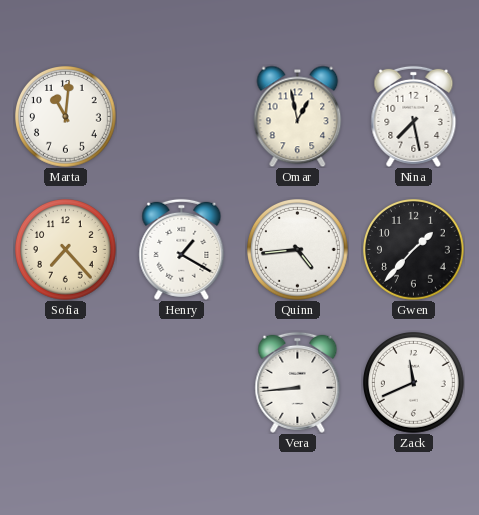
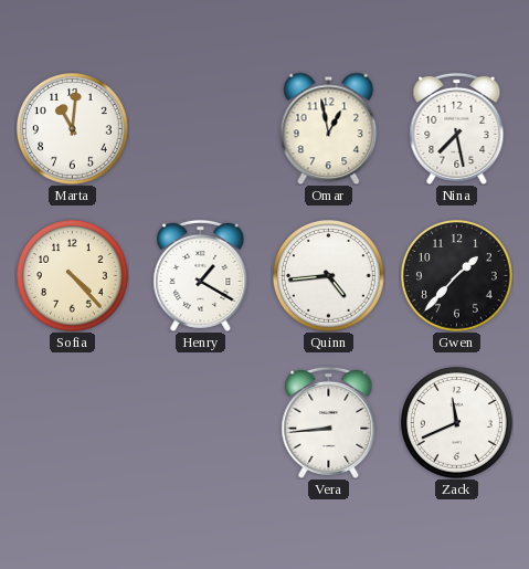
Sofia: 7:23 -> 4:23
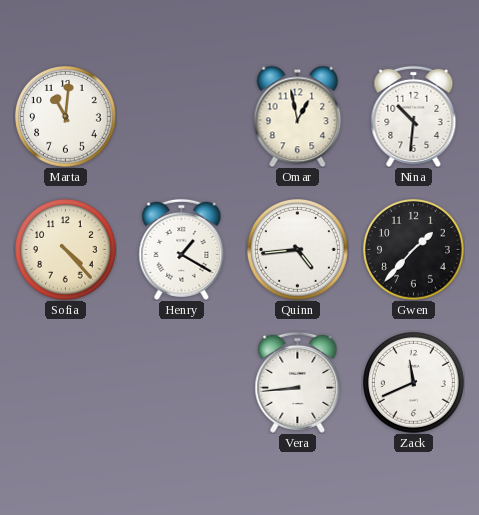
Nina: 7:28 -> 10:31
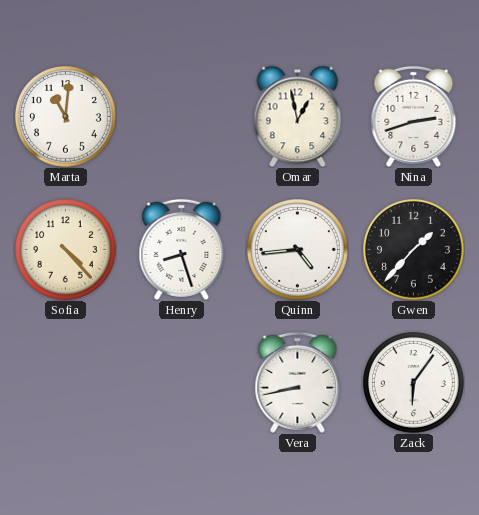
Nina: 10:31 -> 2:42
Henry: 1:20 -> 8:27
Vera: 8:44 -> 8:43
Zack: 11:41 -> 6:06
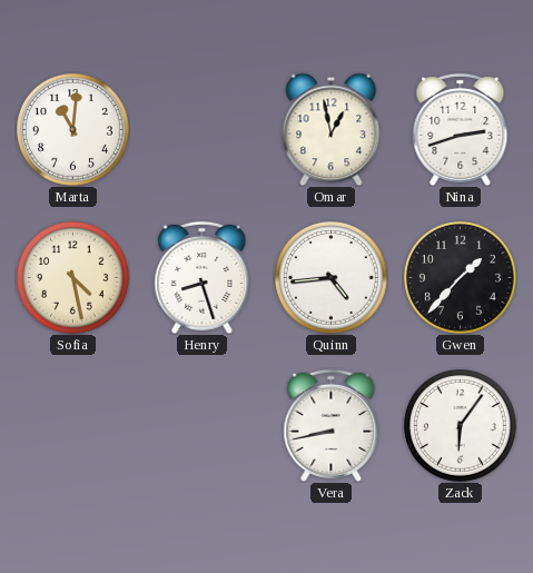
Sofia: 4:23 -> 4:28
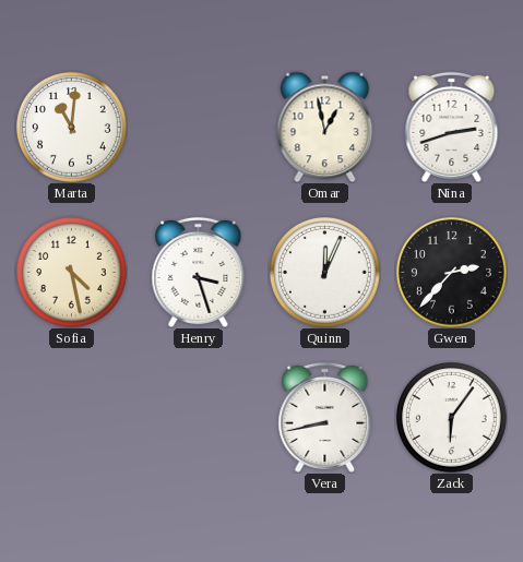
Henry: 8:27 -> 3:27
Quinn: 4:44 -> 12:04
Gwen: 1:37 -> 2:37
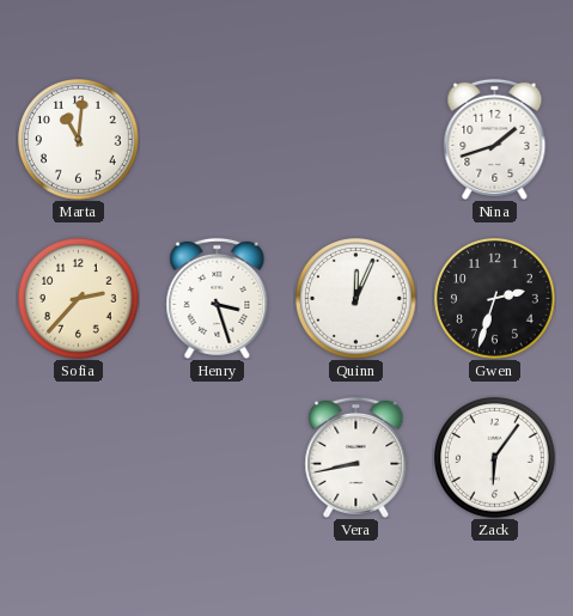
Omar: 12:58 -> none
Nina: 2:42 -> 1:42
Sofia: 4:28 -> 2:37
Gwen: 2:37 -> 2:33
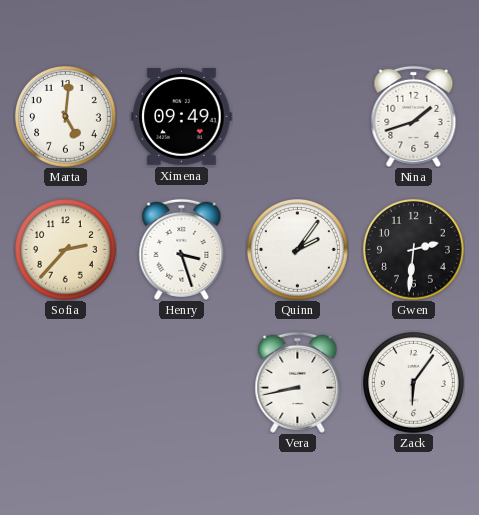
Marta: 11:01 -> 5:01
Ximena: none -> 09:49
Quinn: 12:04 -> 2:06
Gwen: 2:33 -> 2:31
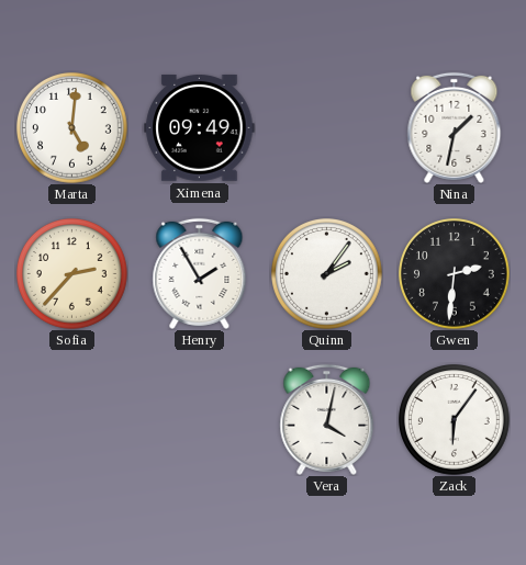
Nina: 1:42 -> 1:32
Henry: 3:27 -> 1:55
Vera: 8:43 -> 4:02
